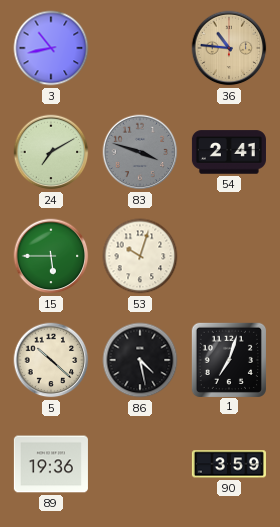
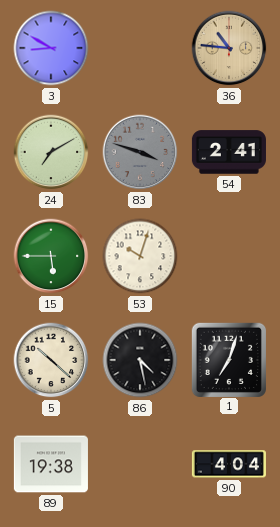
3: 10:43 -> 8:50
89: 19:36 -> 19:38
90: 3:59 -> 4:04
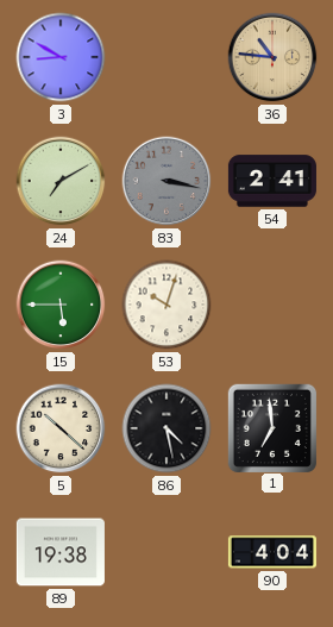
83: 3:48 -> 3:17
1: 7:03 -> 6:59
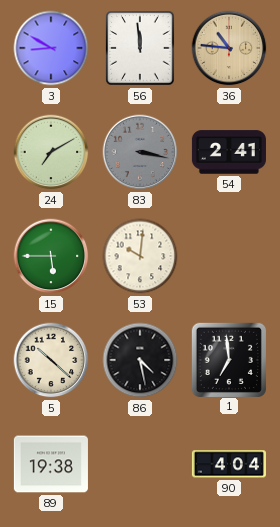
56: none -> 11:59
53: 10:03 -> 10:01
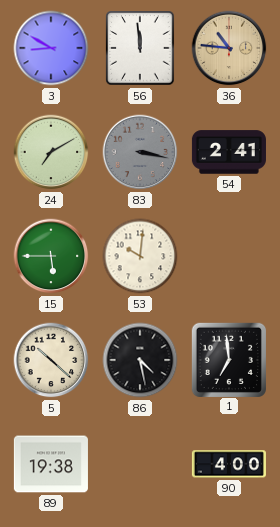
90: 4:04 -> 4:00
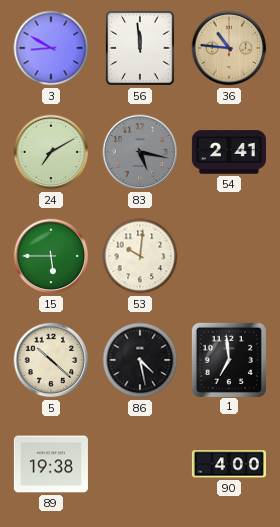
83: 3:17 -> 5:17
